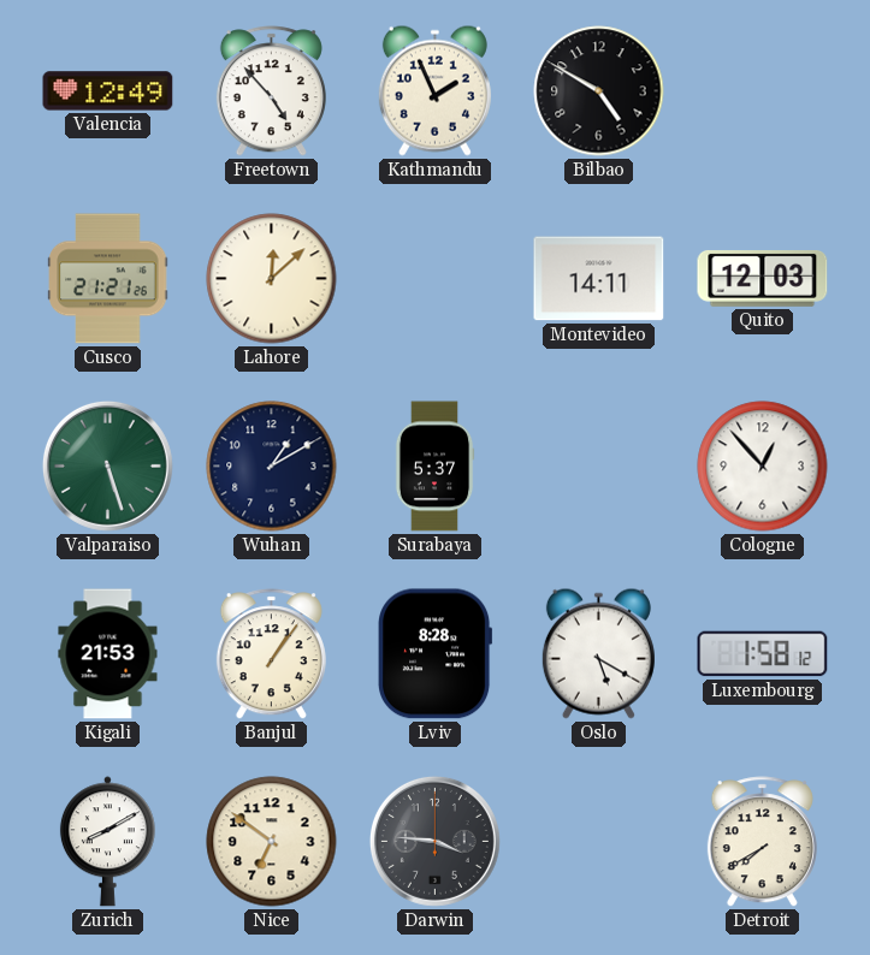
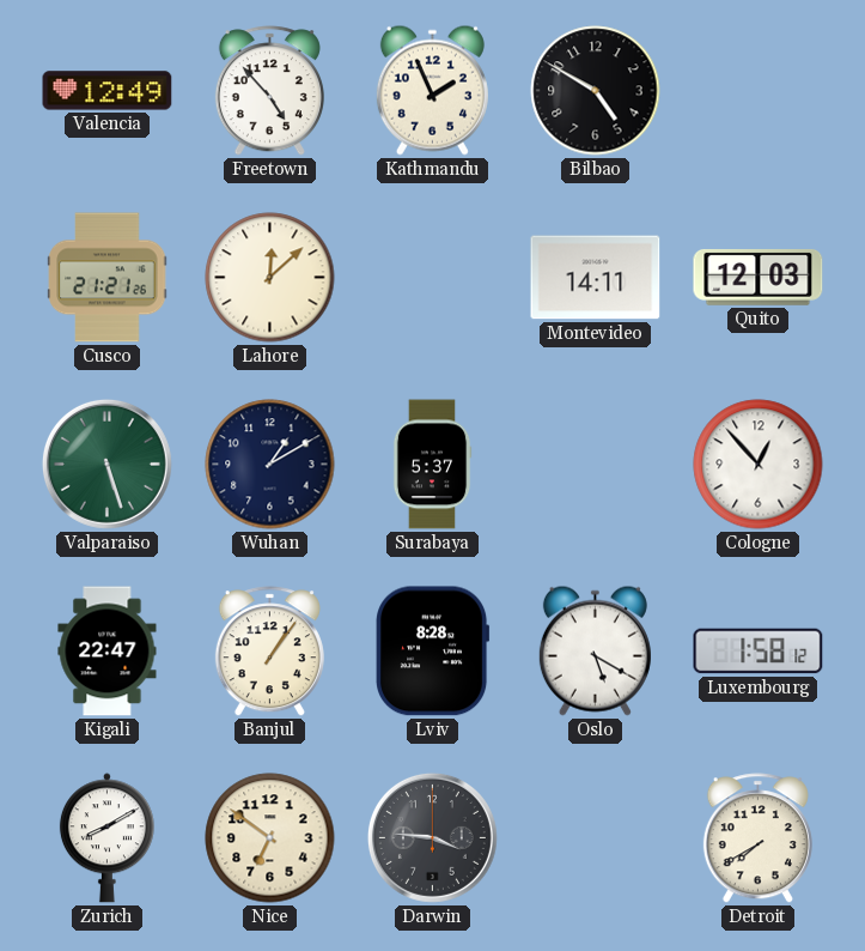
Kigali: 21:53 -> 22:47
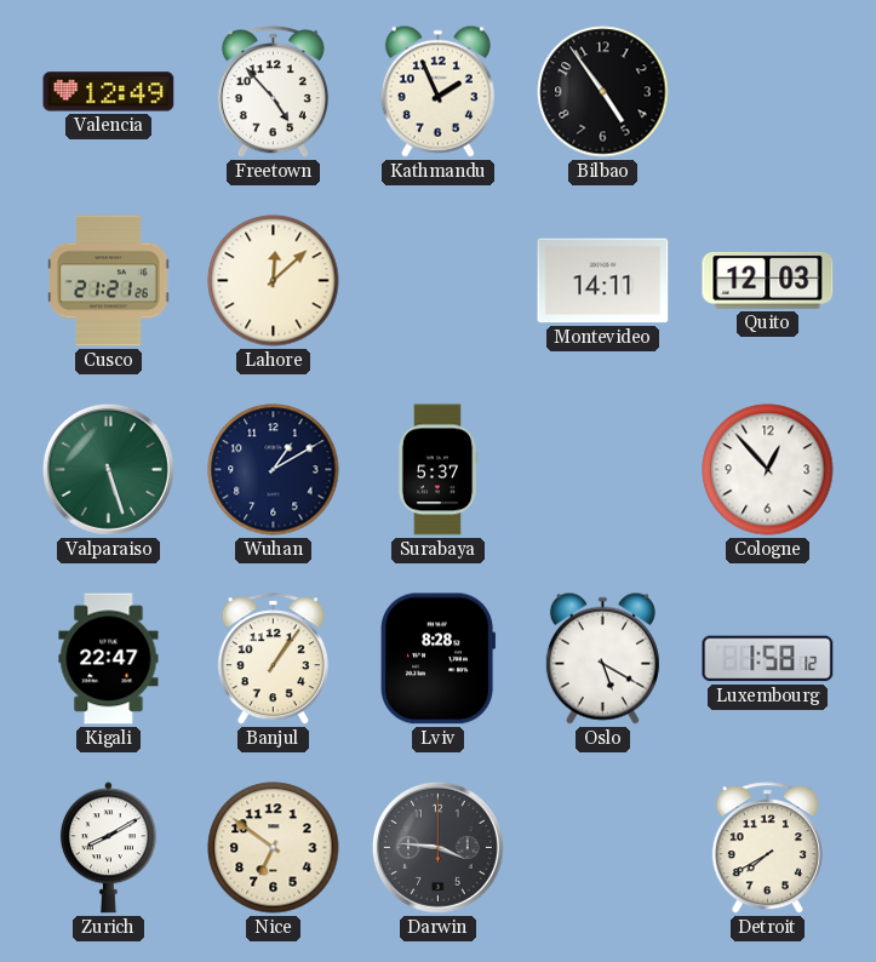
Bilbao: 4:50 -> 4:54
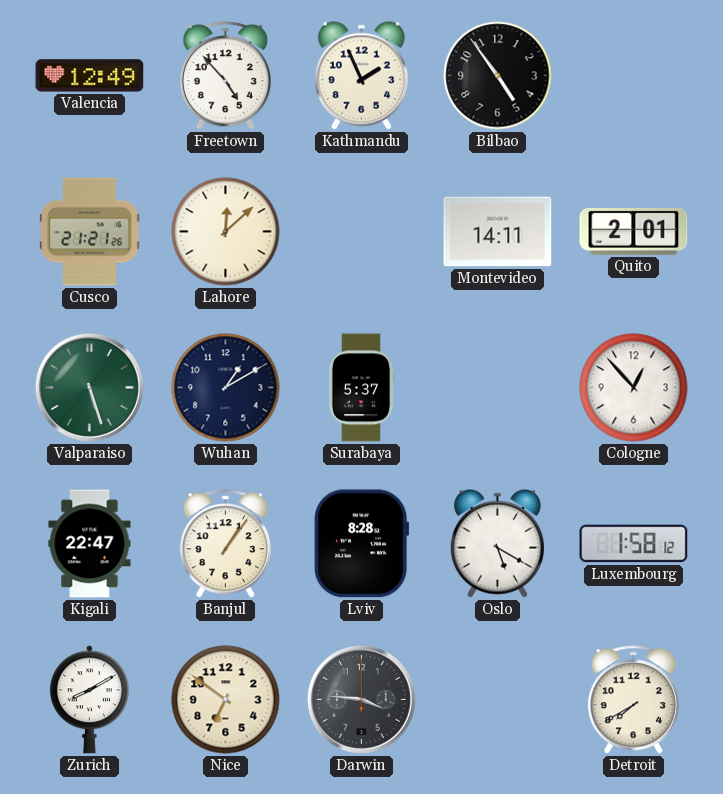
Quito: 12:03 -> 2:01
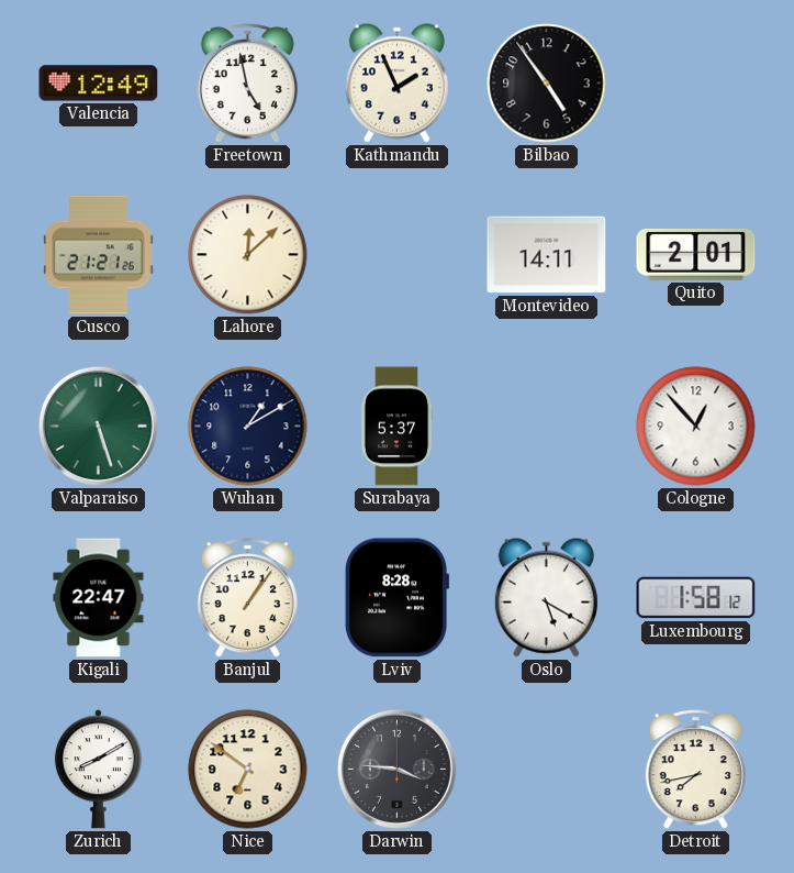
Freetown: 4:53 -> 4:58
Detroit: 7:40 -> 7:43
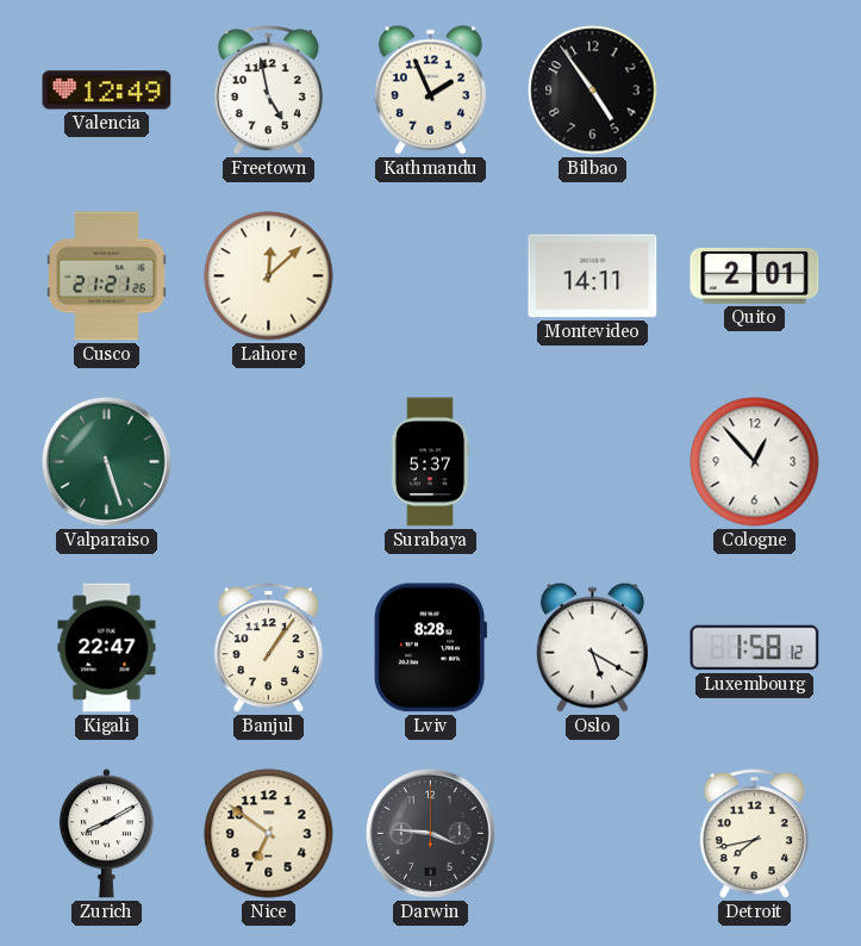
Wuhan: 1:10 -> none
